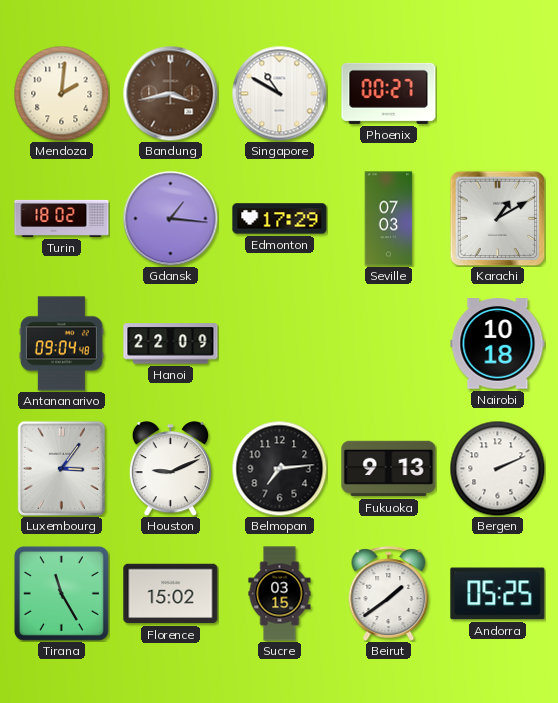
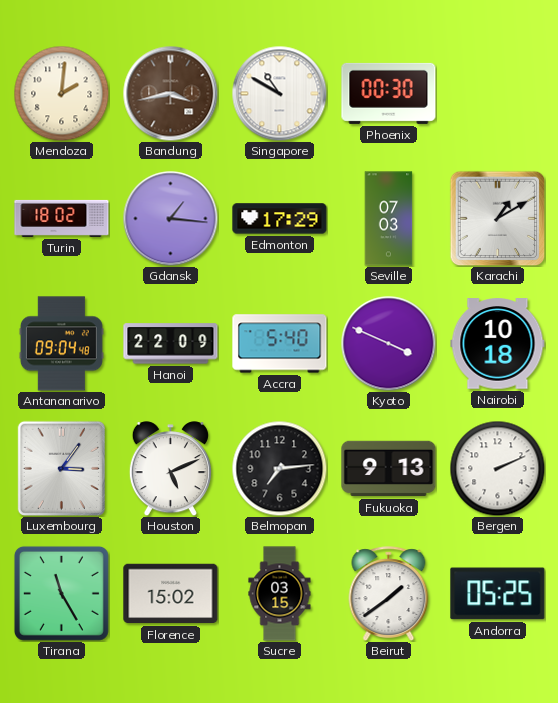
Phoenix: 00:27 -> 00:30
Accra: none -> 5:40
Kyoto: none -> 3:49
Houston: 9:11 -> 5:11
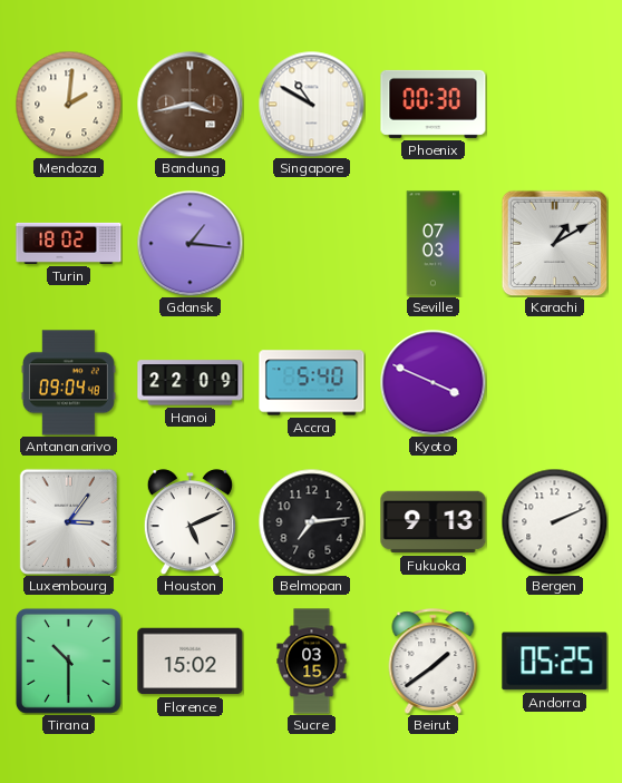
Edmonton: 17:29 -> none
Nairobi: 10:18 -> none
Tirana: 11:25 -> 10:30
